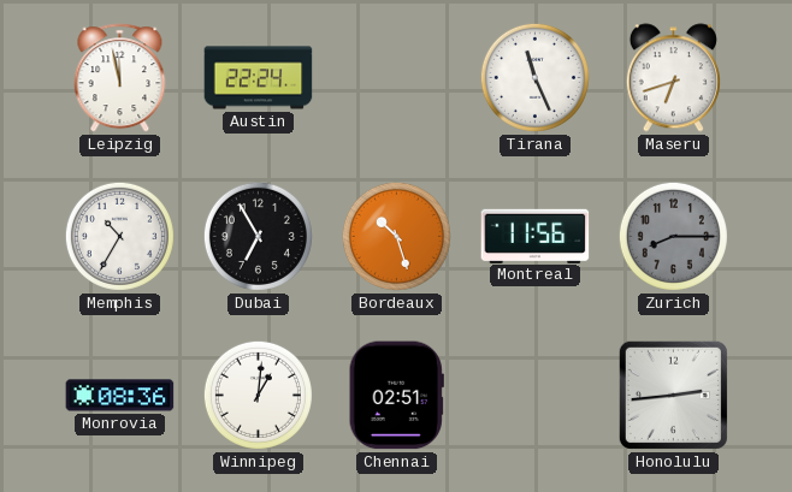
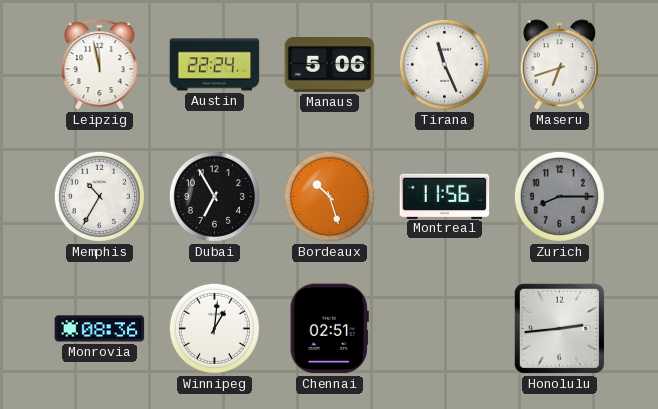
Manaus: none -> 5:06
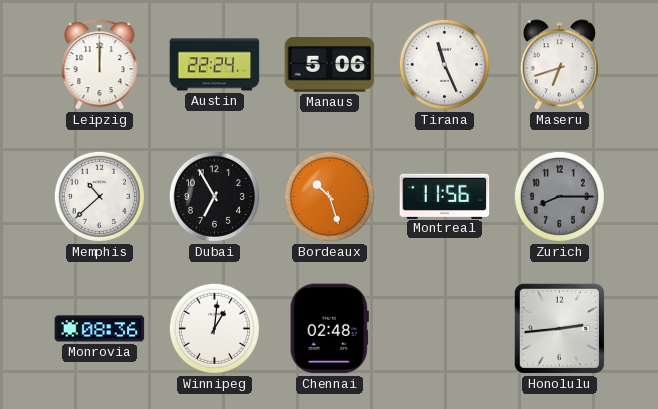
Leipzig: 11:58 -> 12:00
Memphis: 10:35 -> 10:38
Chennai: 02:51 -> 02:48
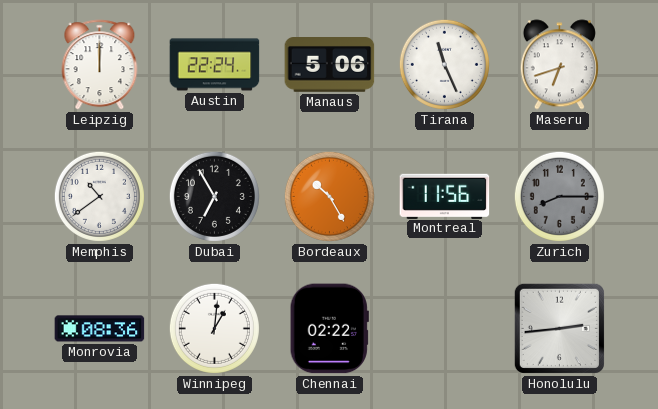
Memphis: 10:38 -> 10:39
Bordeaux: 10:27 -> 10:25
Chennai: 02:48 -> 02:22
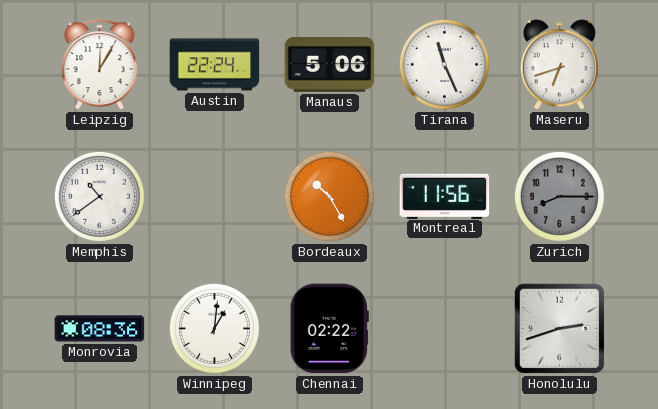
Leipzig: 12:00 -> 12:05
Dubai: 6:55 -> none
Honolulu: 2:44 -> 2:42
